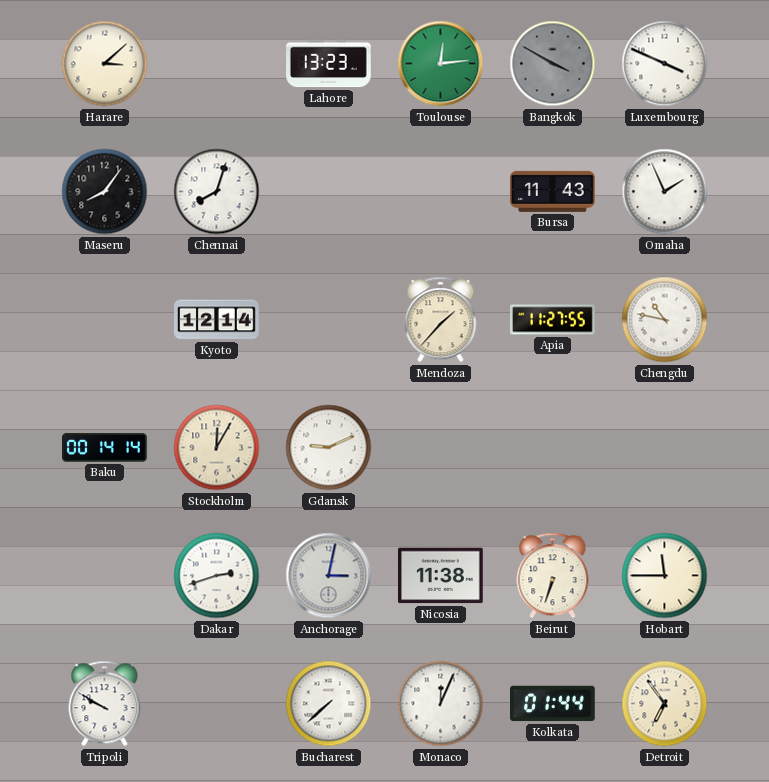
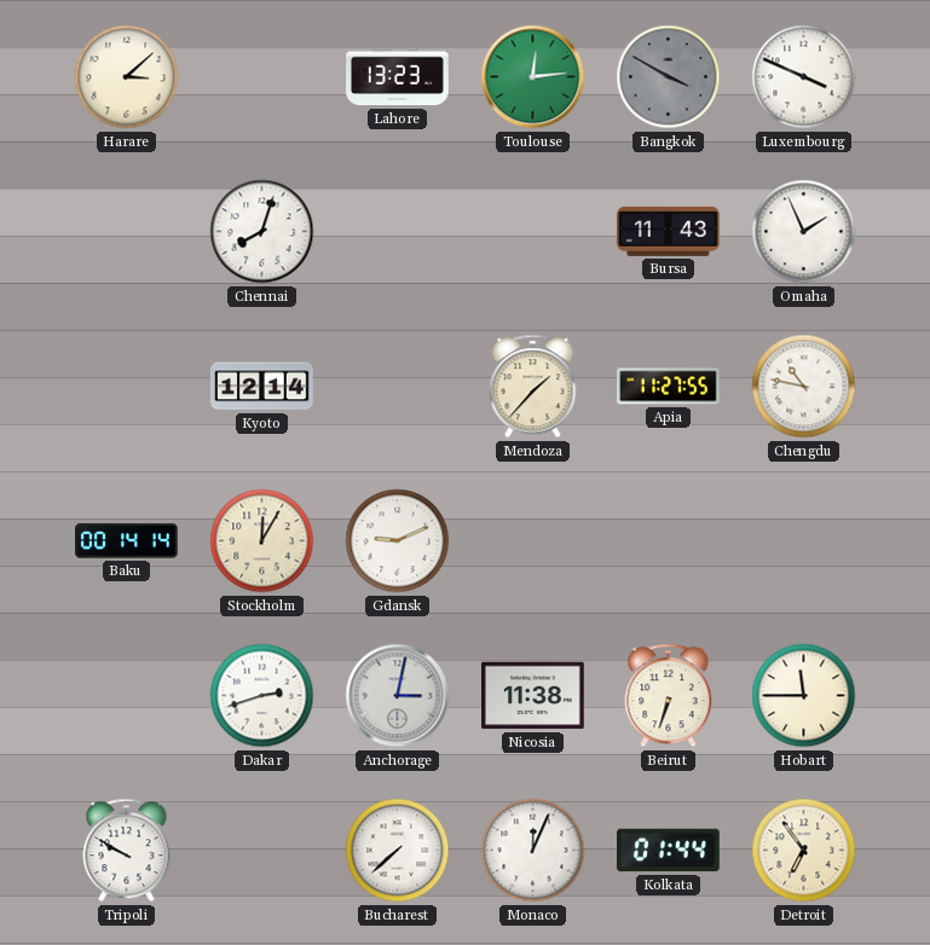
Maseru: 8:06 -> none
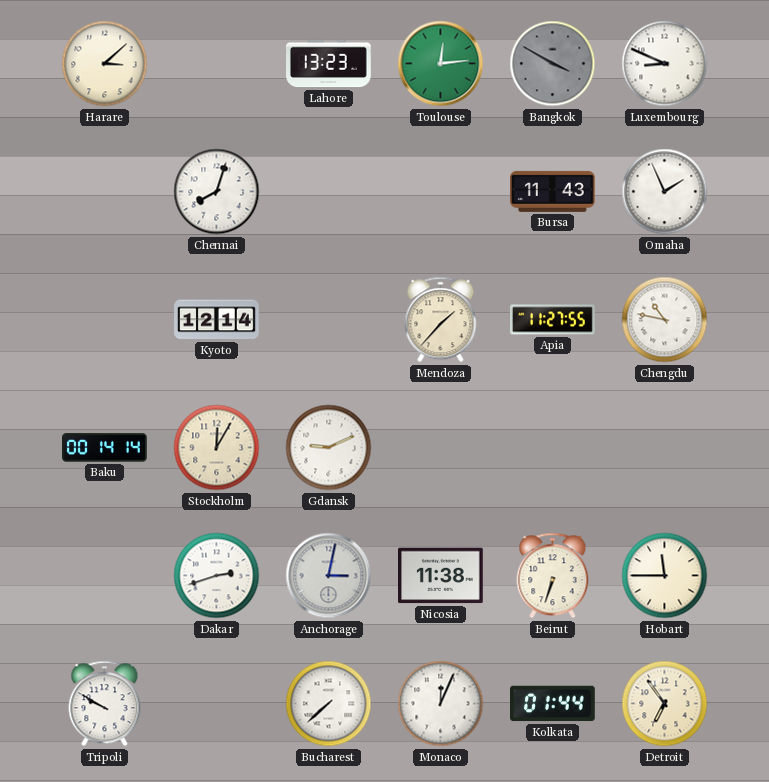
Luxembourg: 3:49 -> 8:49
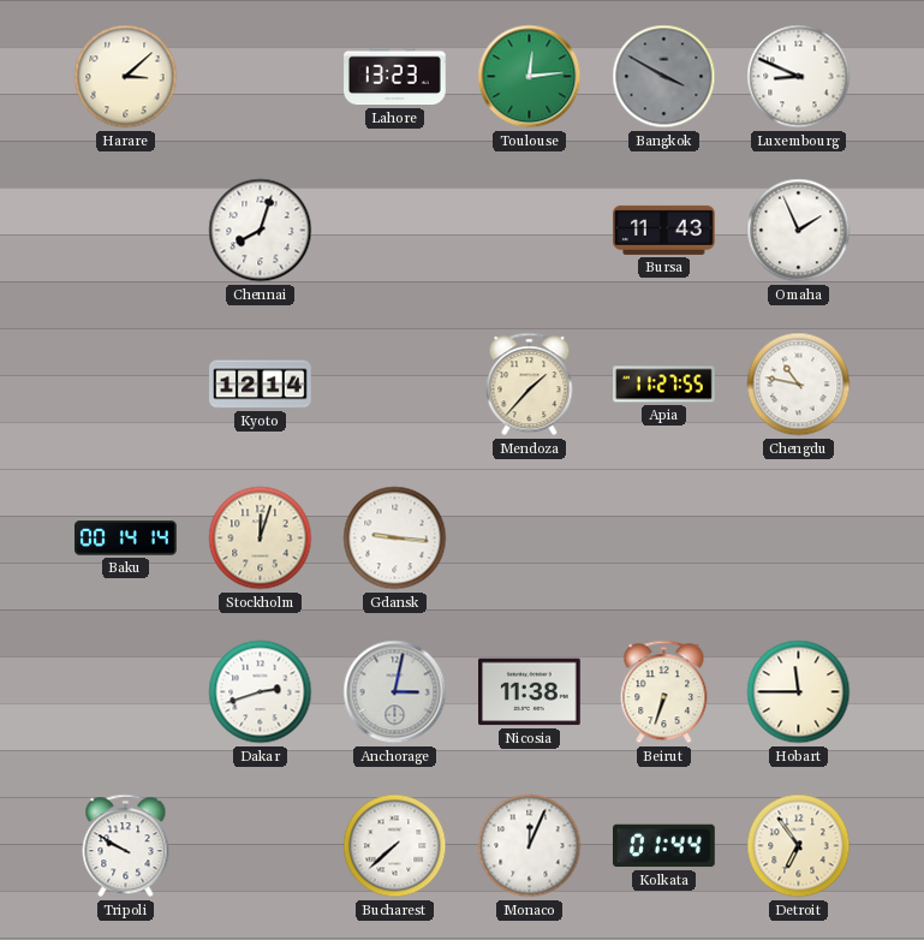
Stockholm: 12:05 -> 12:03
Gdansk: 9:11 -> 9:16
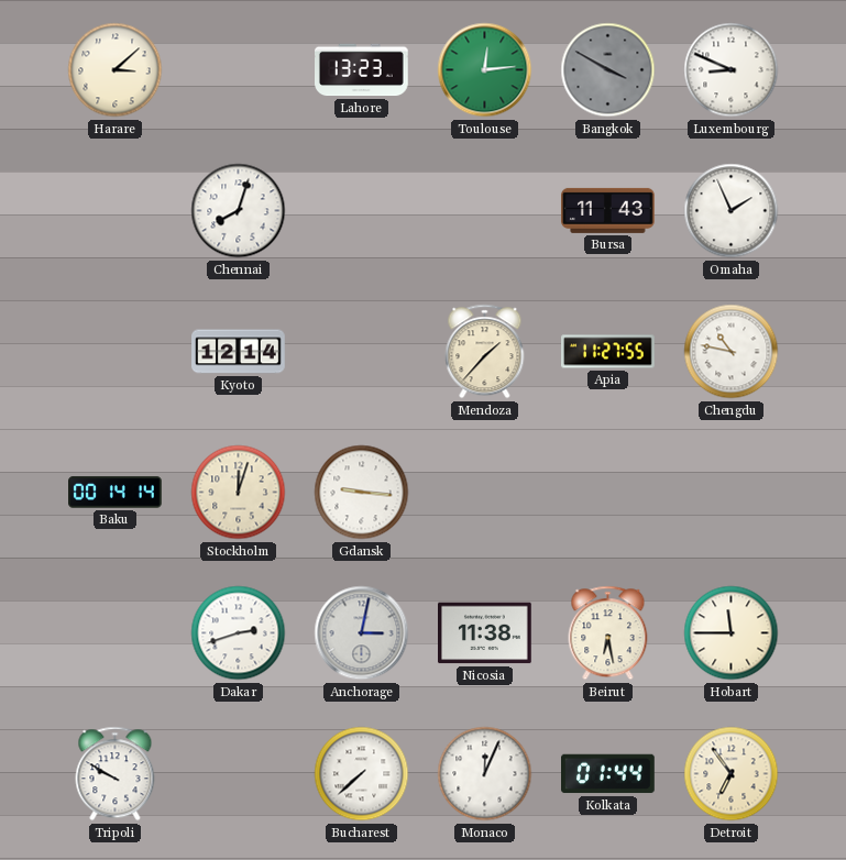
Beirut: 6:33 -> 6:28
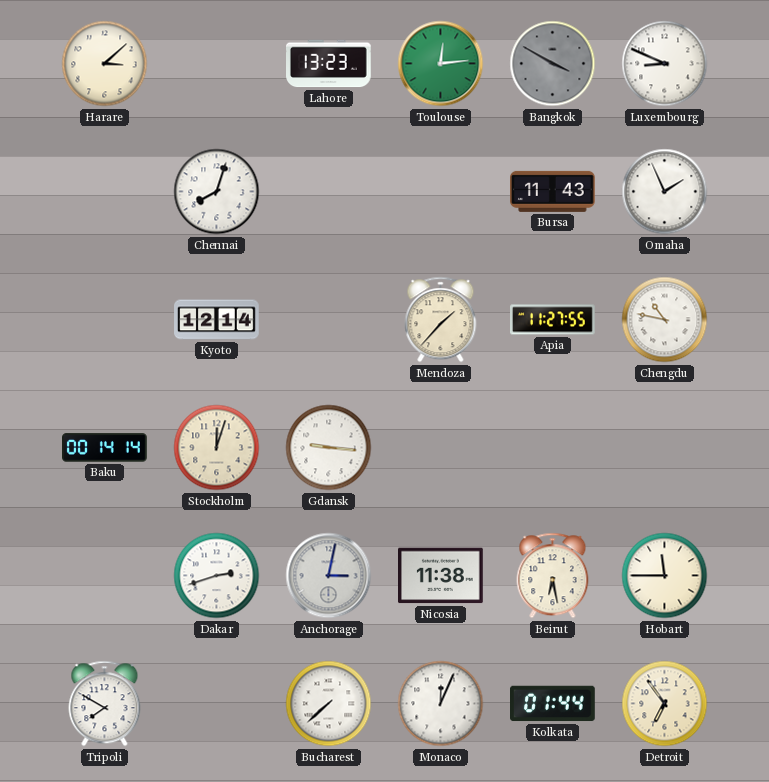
Tripoli: 9:50 -> 7:50
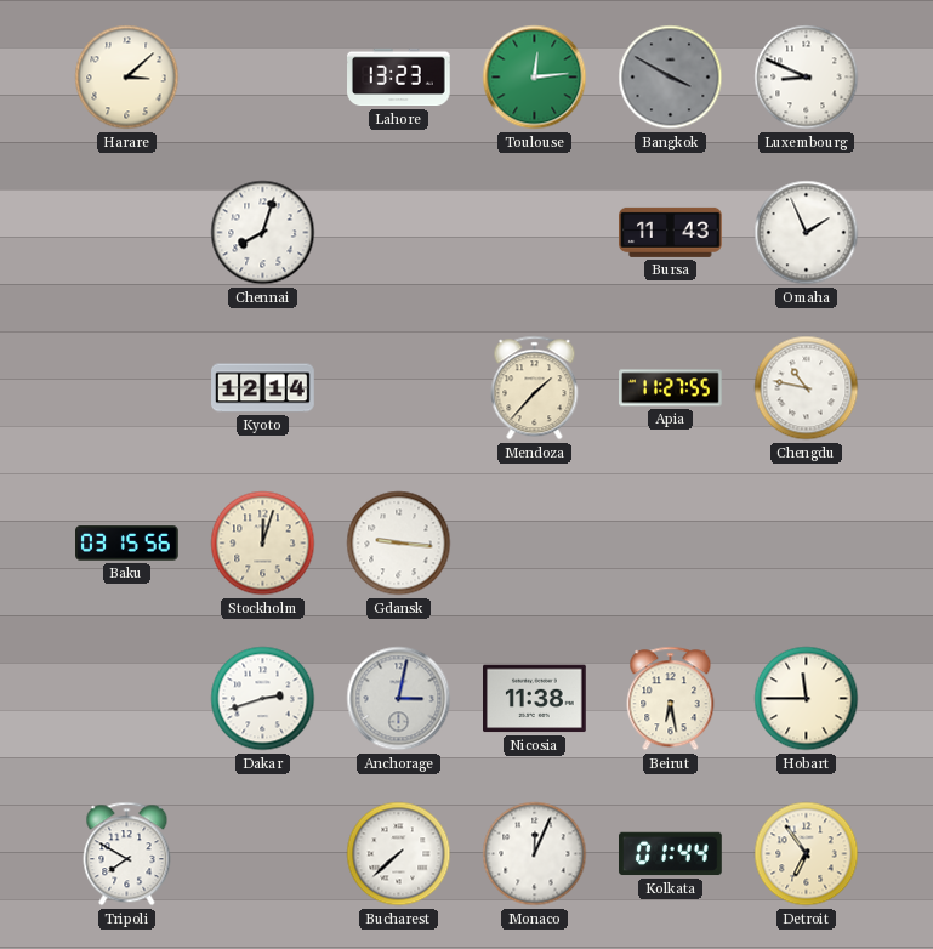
Baku: 00:14 -> 03:15
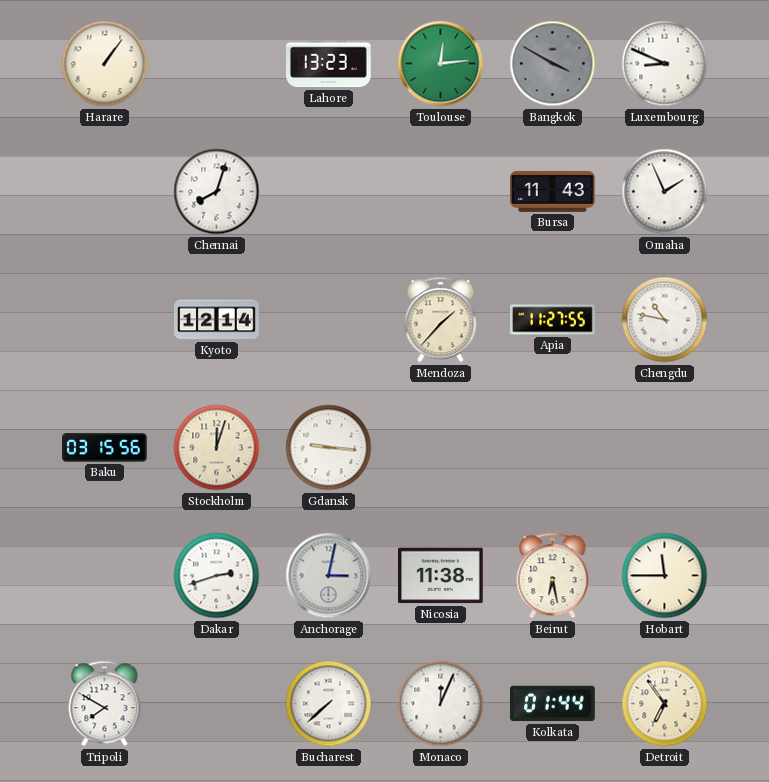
Harare: 3:08 -> 1:06
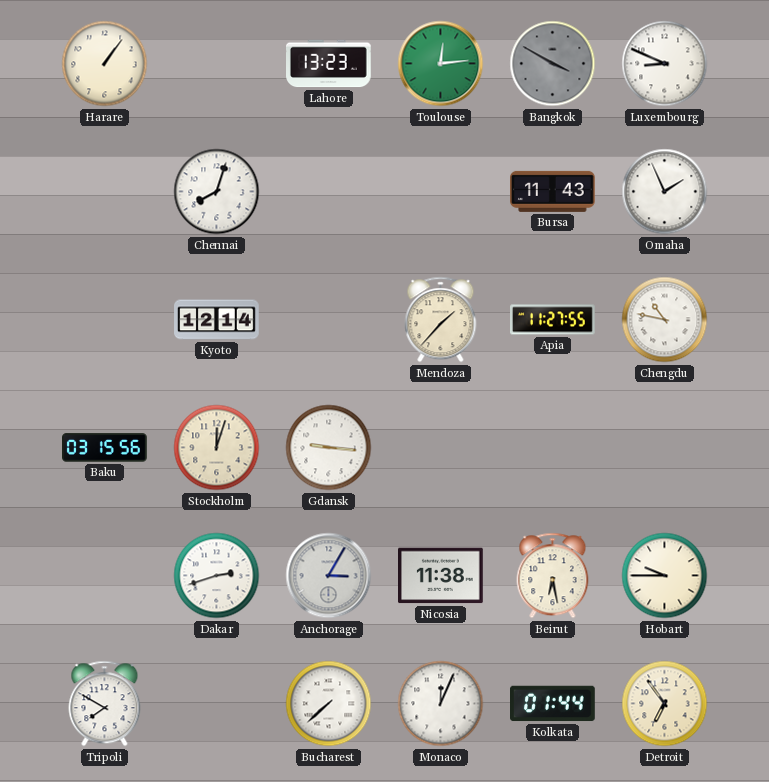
Anchorage: 3:02 -> 3:05
Hobart: 11:45 -> 9:45
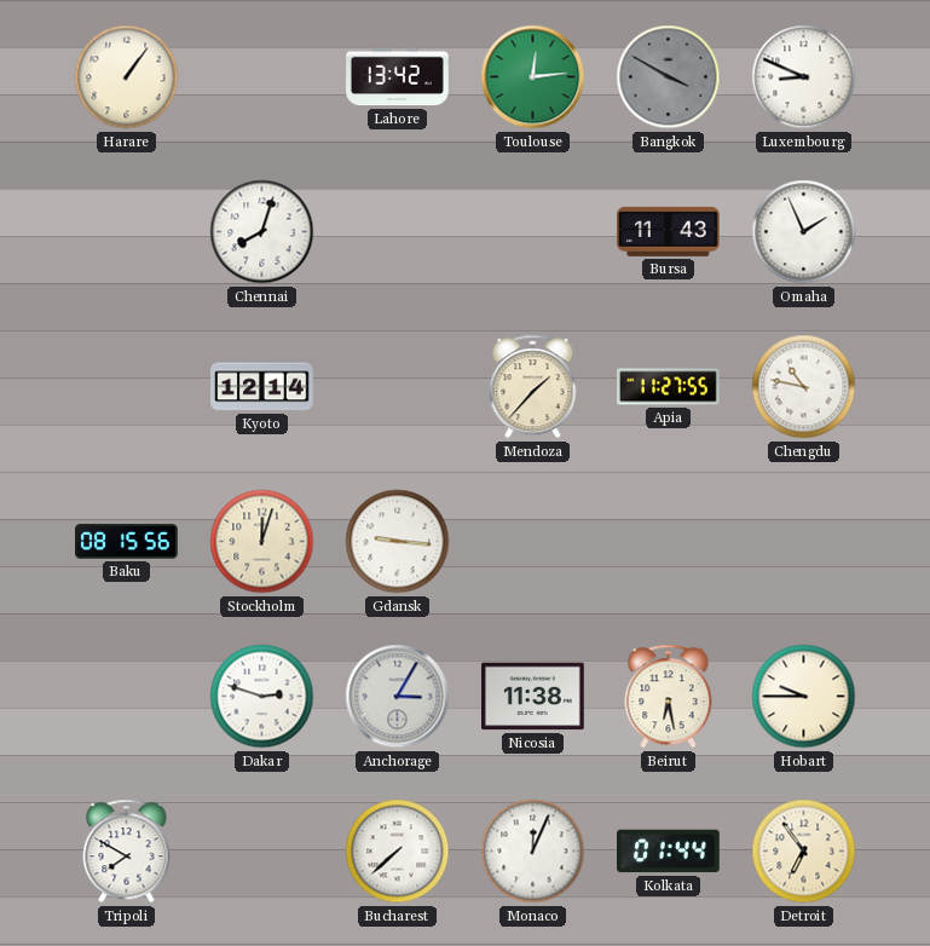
Lahore: 13:23 -> 13:42
Baku: 03:15 -> 08:15
Dakar: 2:42 -> 2:48
